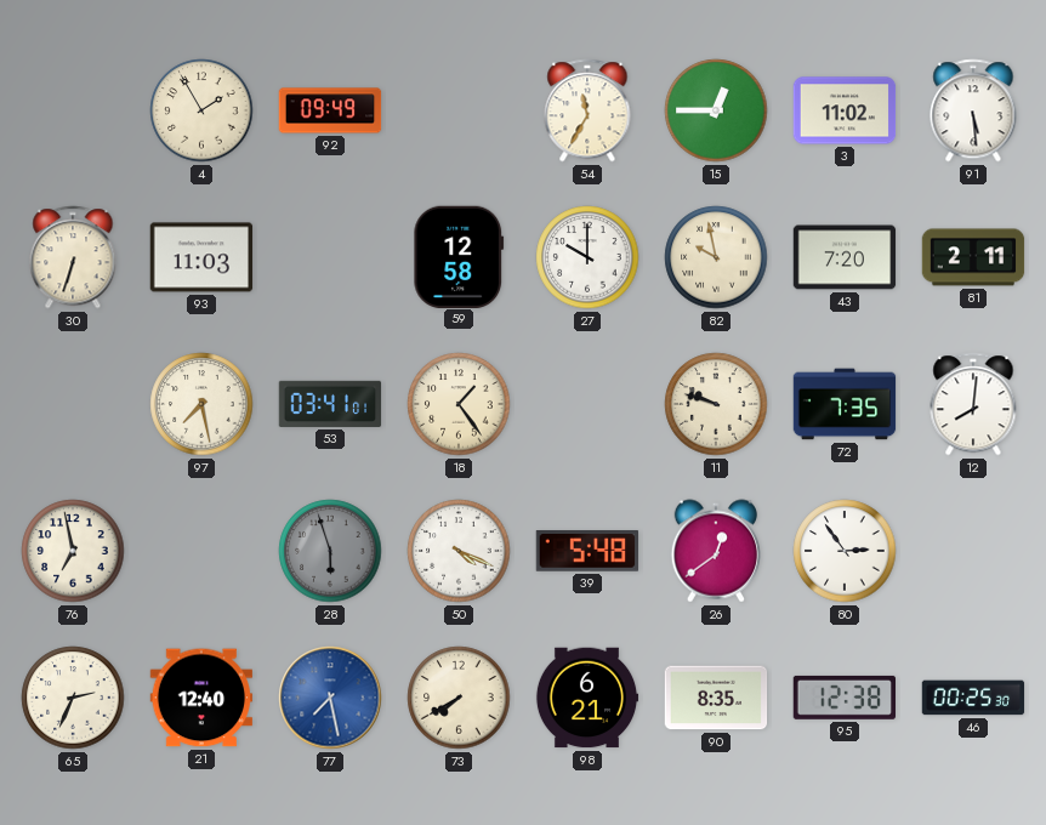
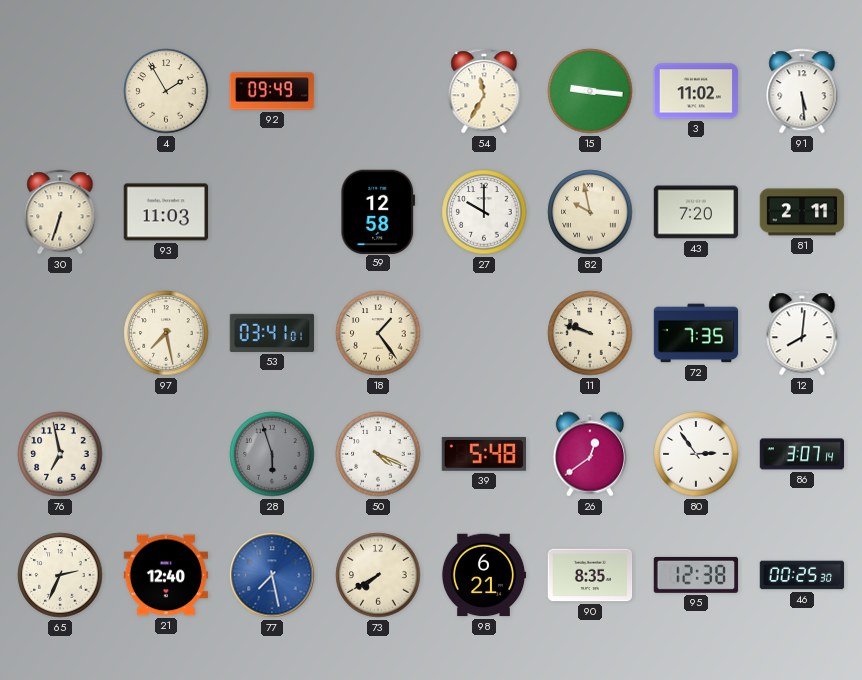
15: 12:45 -> 9:16
86: none -> 3:07
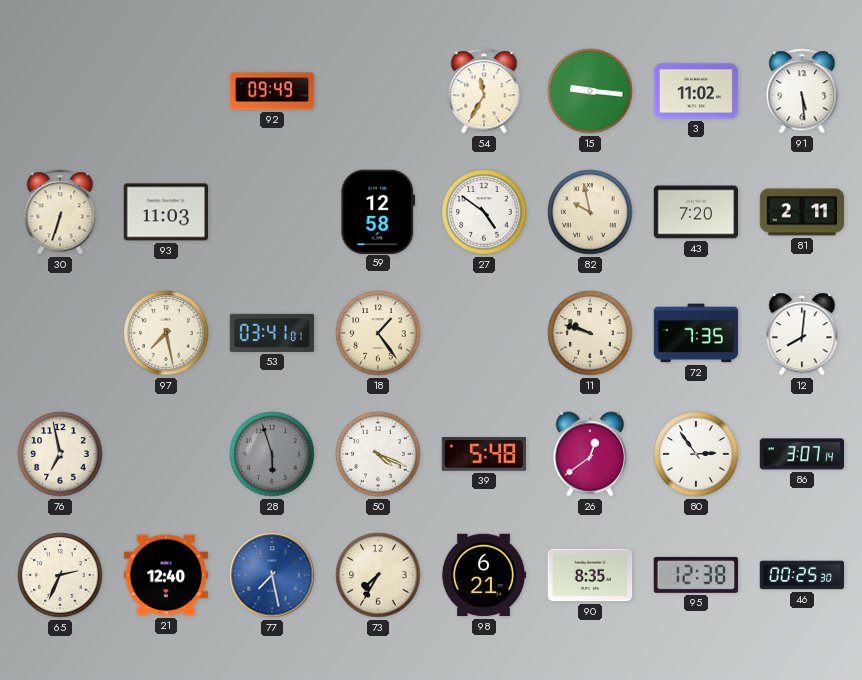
4: 1:55 -> none
27: 10:00 -> 4:51
73: 7:40 -> 7:35
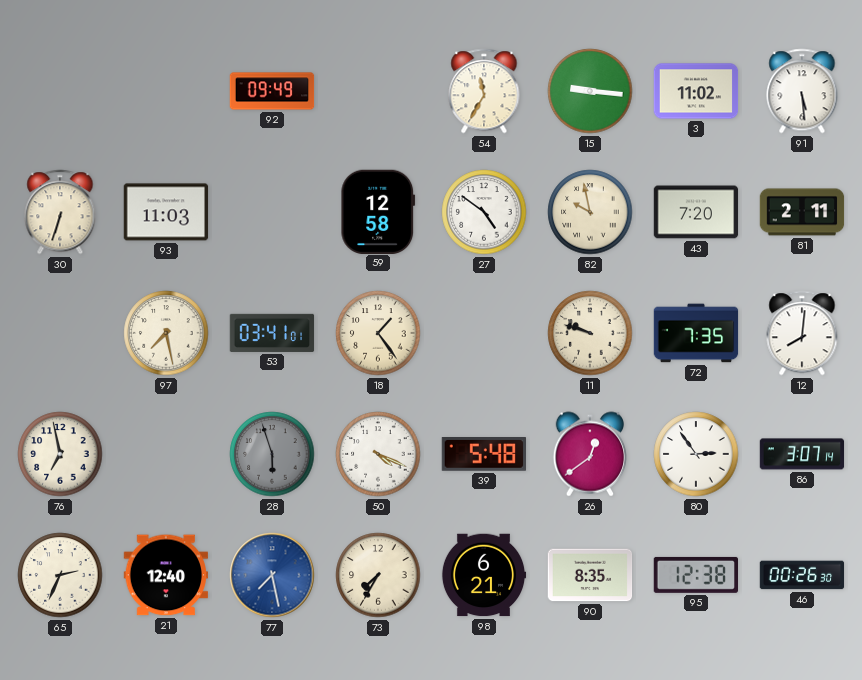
46: 00:25 -> 00:26
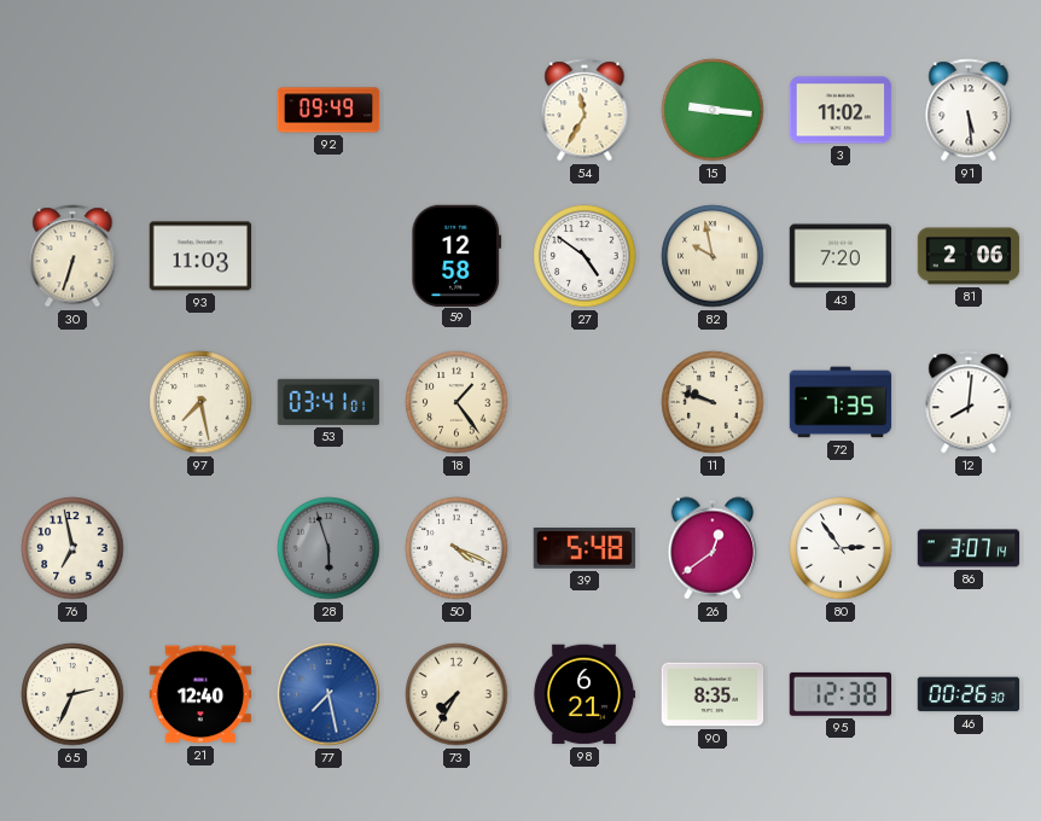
81: 2:11 -> 2:06
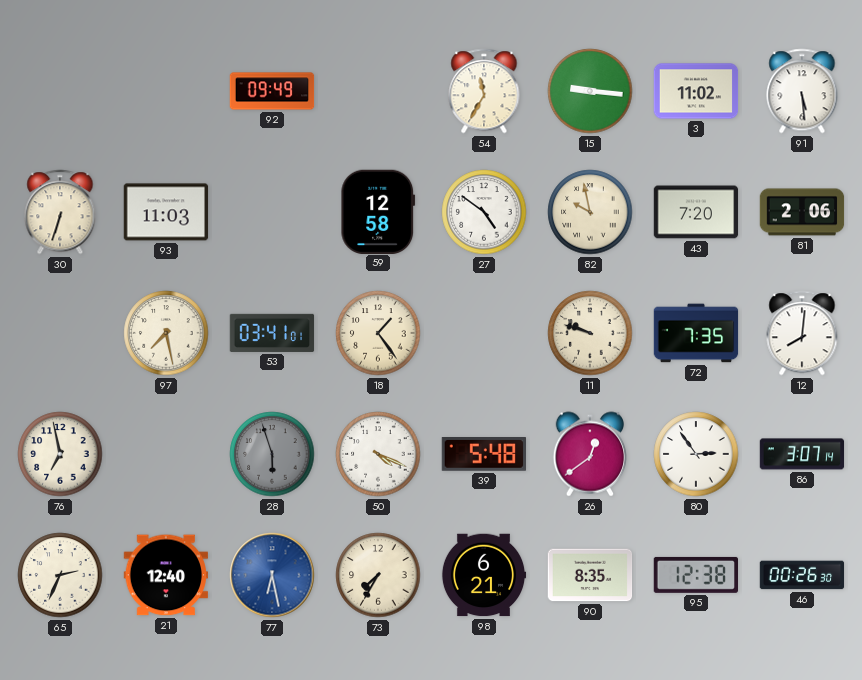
77: 7:28 -> 6:28
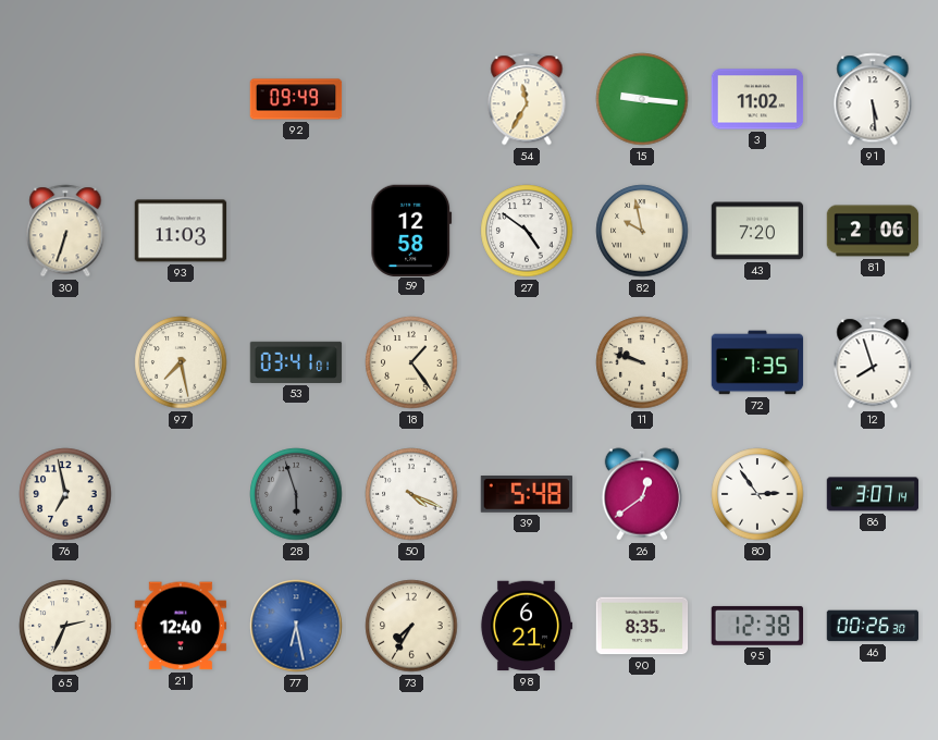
12: 8:01 -> 7:57
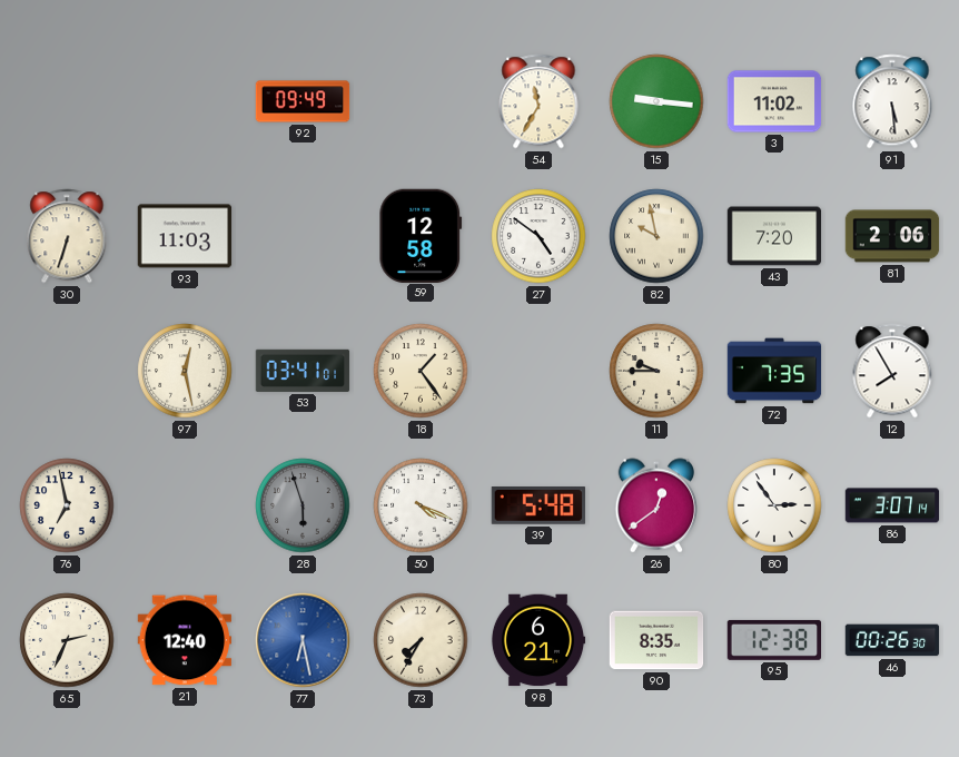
97: 7:28 -> 12:28
11: 9:48 -> 9:45
12: 7:57 -> 7:55
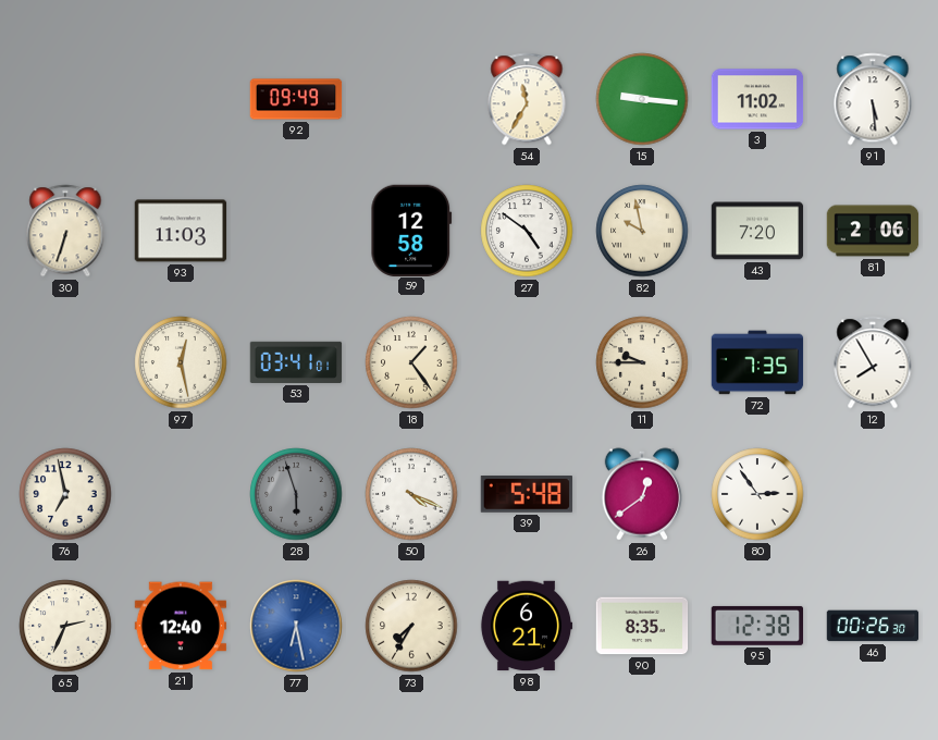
86: 3:07 -> none
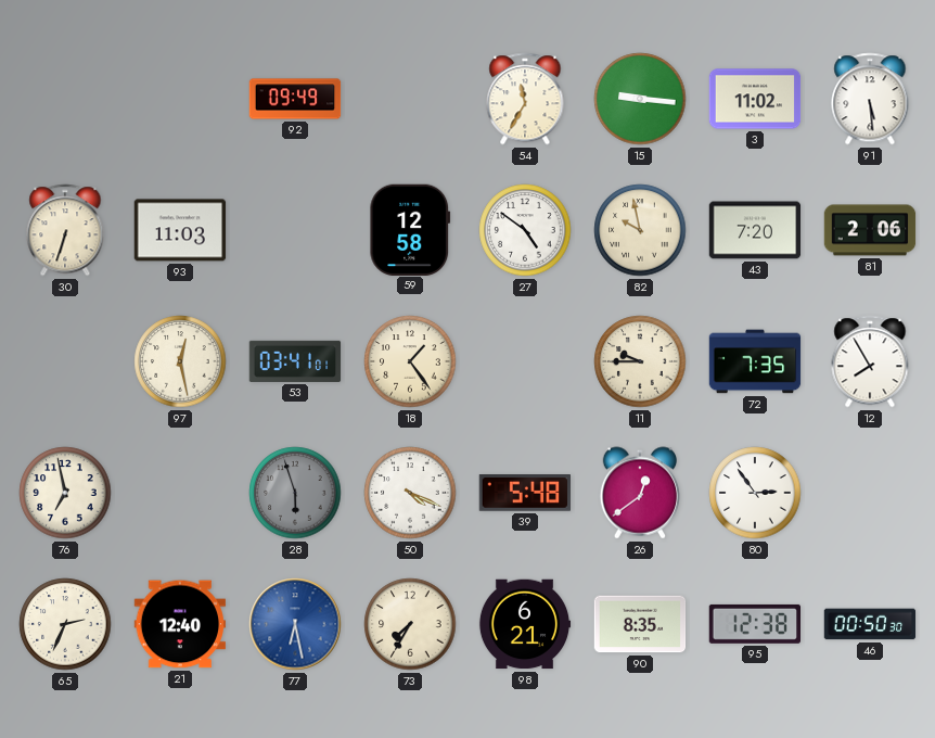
46: 00:26 -> 00:50
